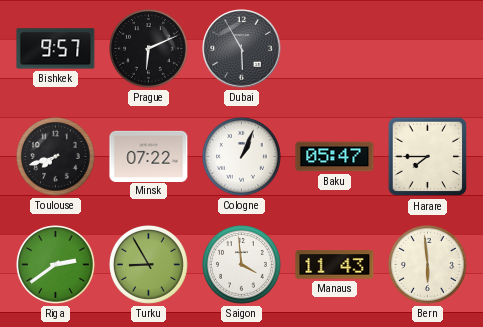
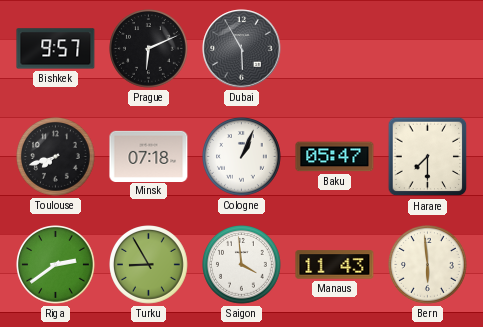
Minsk: 07:22 -> 07:18
Harare: 7:45 -> 7:30
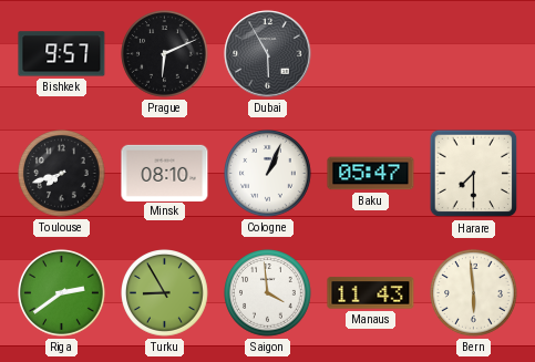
Minsk: 07:18 -> 08:10
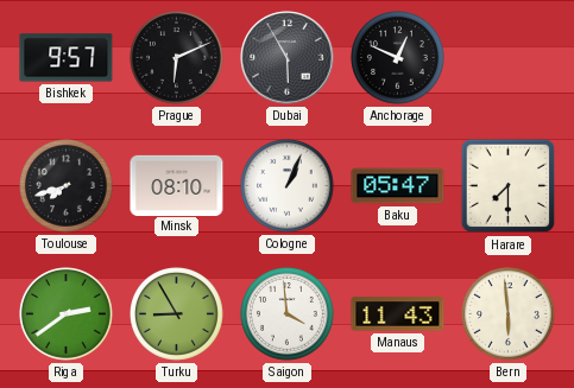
Anchorage: none -> 12:49
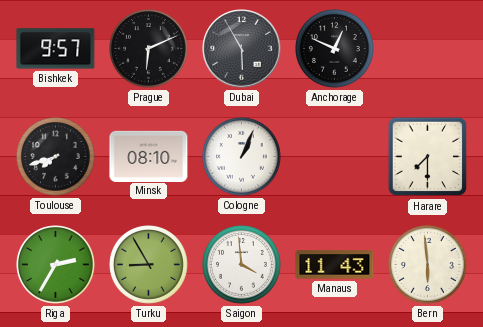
Baku: 05:47 -> none
Riga: 2:39 -> 2:35
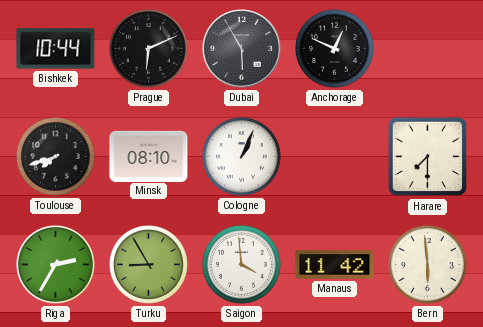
Bishkek: 9:57 -> 10:44
Manaus: 11:43 -> 11:42
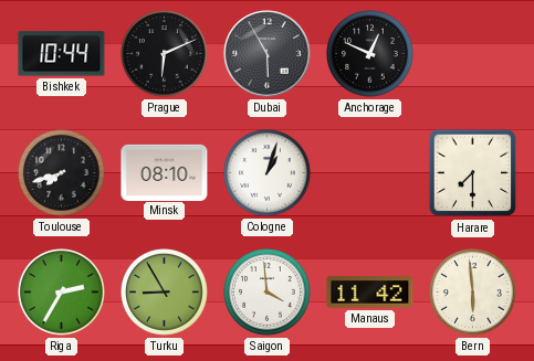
Cologne: 1:04 -> 1:03
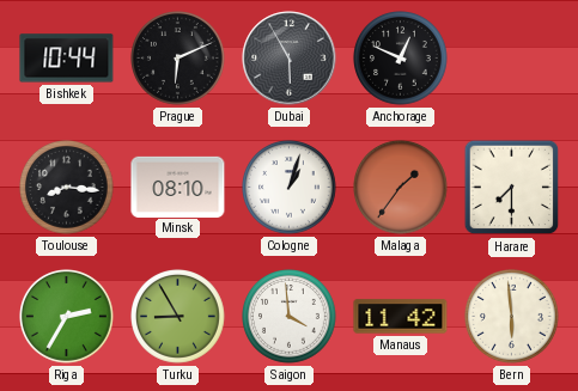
Toulouse: 7:42 -> 8:16
Malaga: none -> 1:36
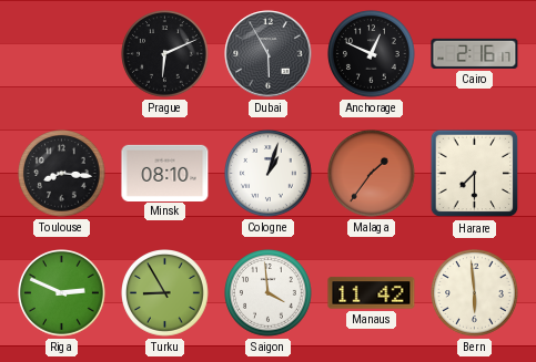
Bishkek: 10:44 -> none
Cairo: none -> 2:16
Riga: 2:35 -> 2:49
